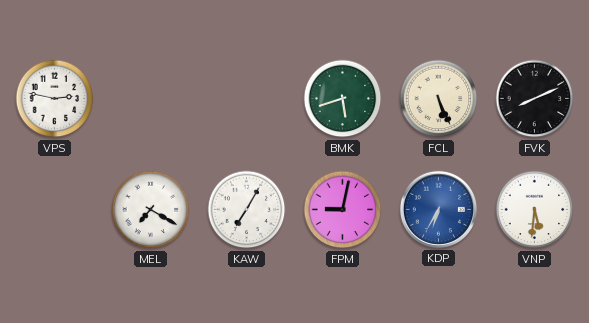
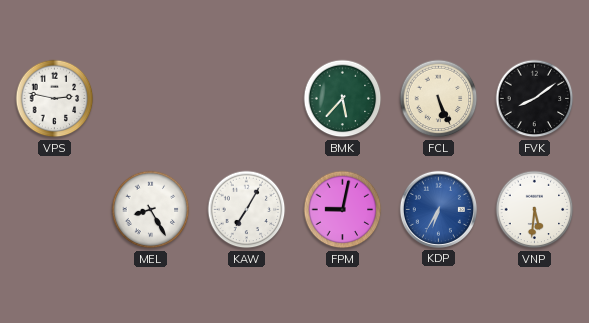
BMK: 5:42 -> 5:37
FVK: 8:11 -> 8:09
MEL: 7:20 -> 8:25
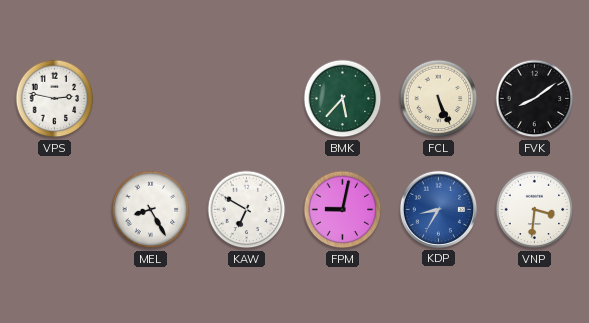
KAW: 7:05 -> 6:50
KDP: 6:35 -> 8:35
VNP: 5:31 -> 3:31
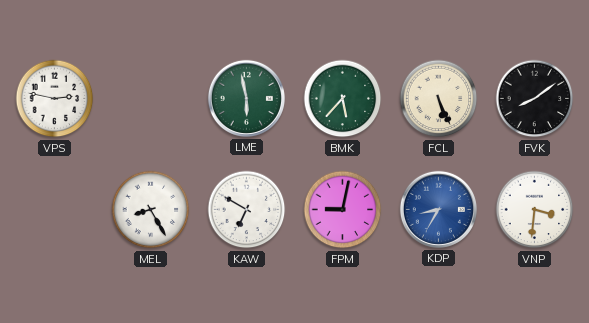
LME: none -> 5:58
